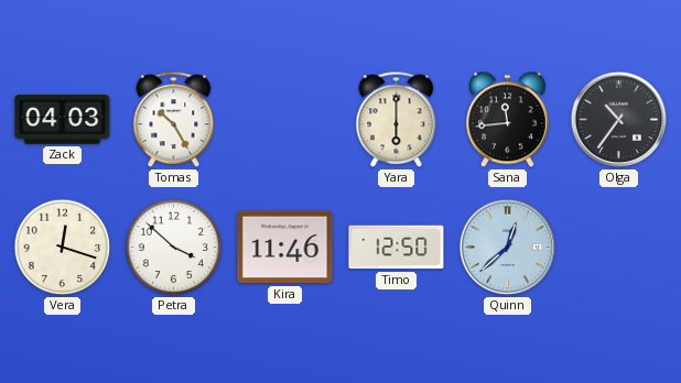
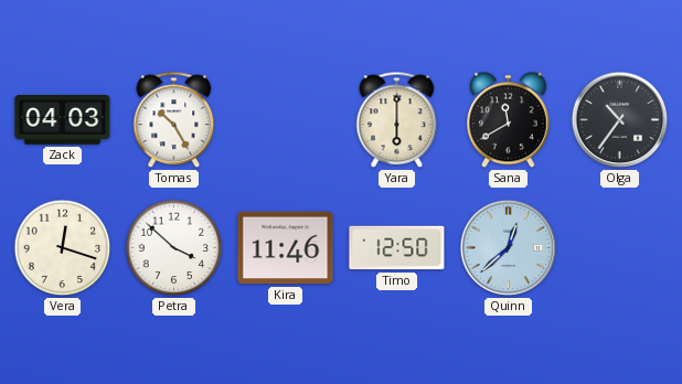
Sana: 11:44 -> 11:40
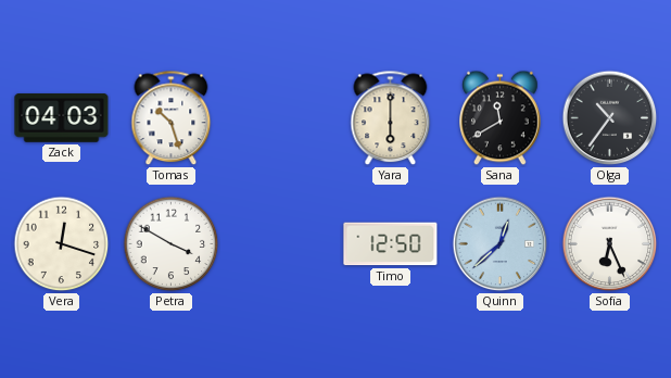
Tomas: 10:25 -> 10:27
Petra: 3:52 -> 3:50
Kira: 11:46 -> none
Sofia: none -> 6:26
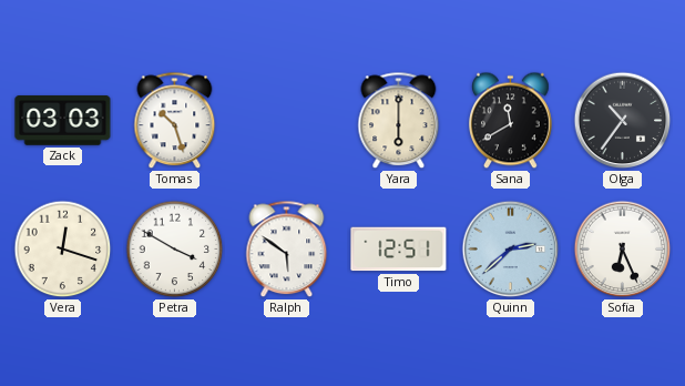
Zack: 04:03 -> 03:03
Ralph: none -> 5:51
Timo: 12:50 -> 12:51
Quinn: 12:38 -> 2:38
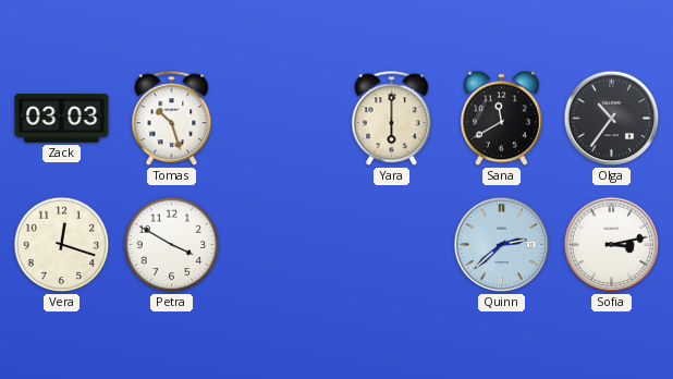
Ralph: 5:51 -> none
Timo: 12:51 -> none
Sofia: 6:26 -> 3:13
